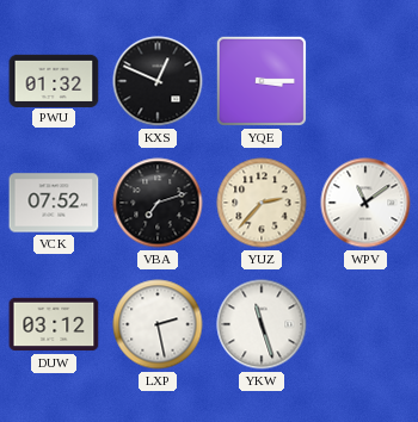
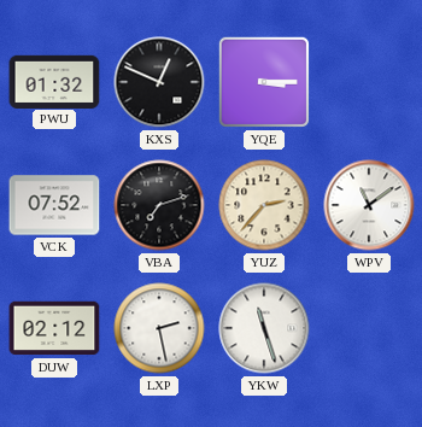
DUW: 03:12 -> 02:12
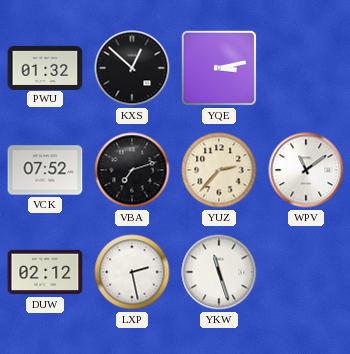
KXS: 12:49 -> 12:52
YQE: 3:15 -> 3:13
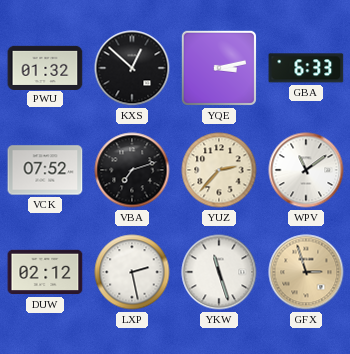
GBA: none -> 6:33
GFX: none -> 2:57
